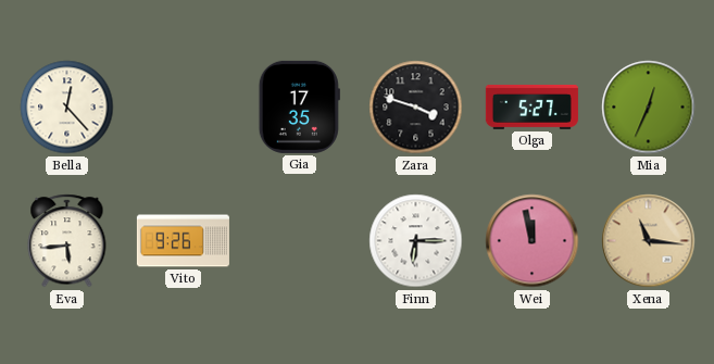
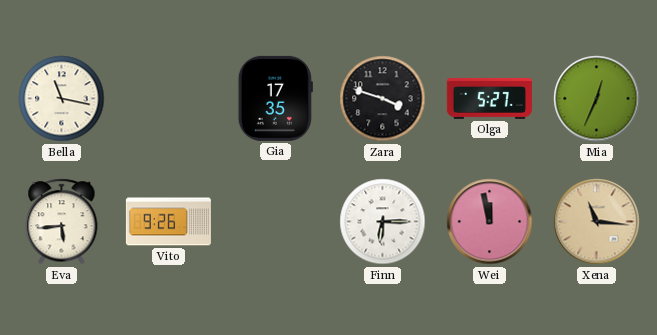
Bella: 12:23 -> 11:17
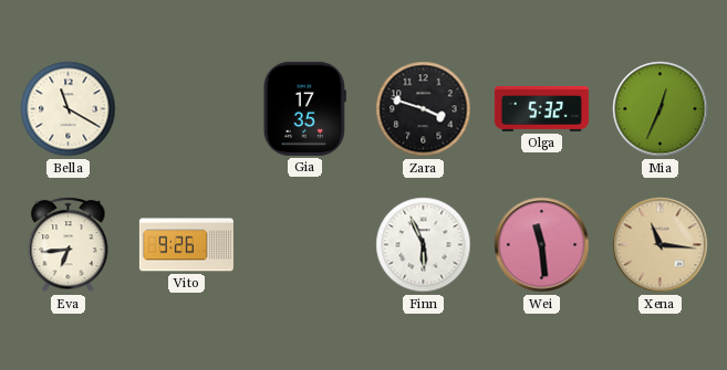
Bella: 11:17 -> 11:20
Olga: 5:27 -> 5:32
Eva: 5:44 -> 6:44
Finn: 6:15 -> 5:56
Wei: 11:58 -> 11:29
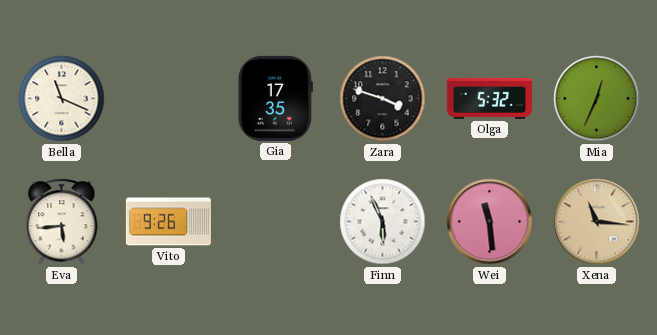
Bella: 11:20 -> 11:19
Eva: 6:44 -> 5:44
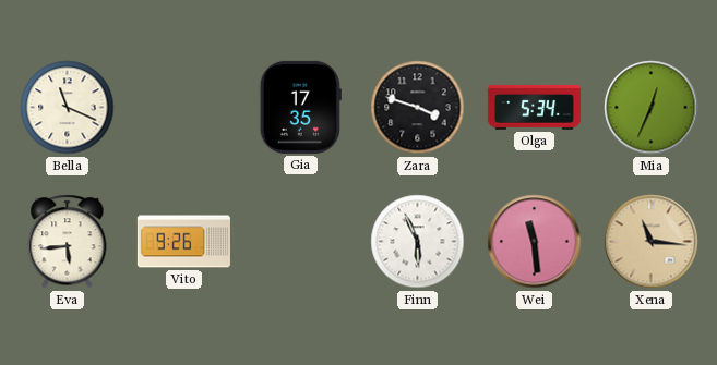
Olga: 5:32 -> 5:34
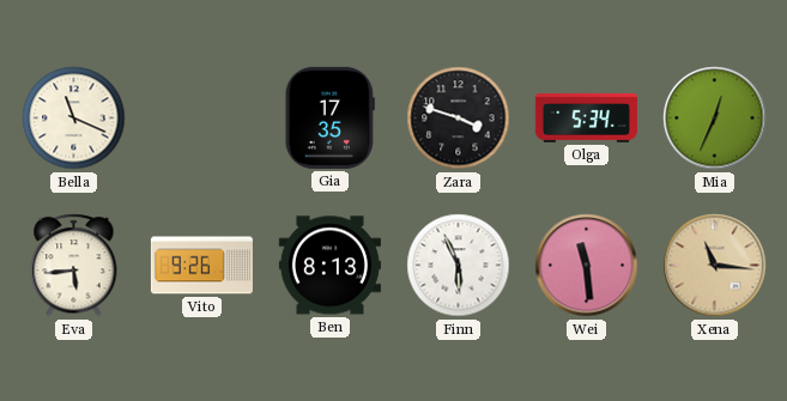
Ben: none -> 8:13
